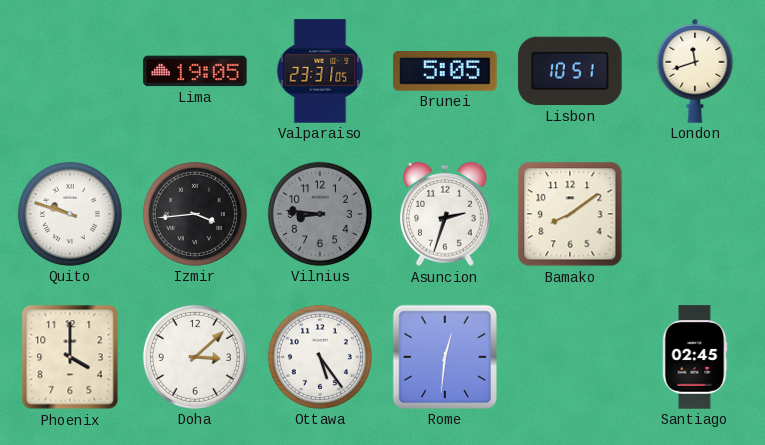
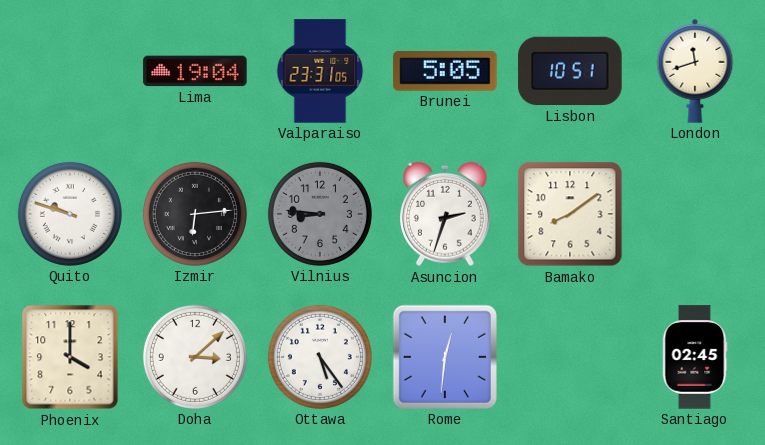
Lima: 19:05 -> 19:04
Izmir: 3:44 -> 6:14
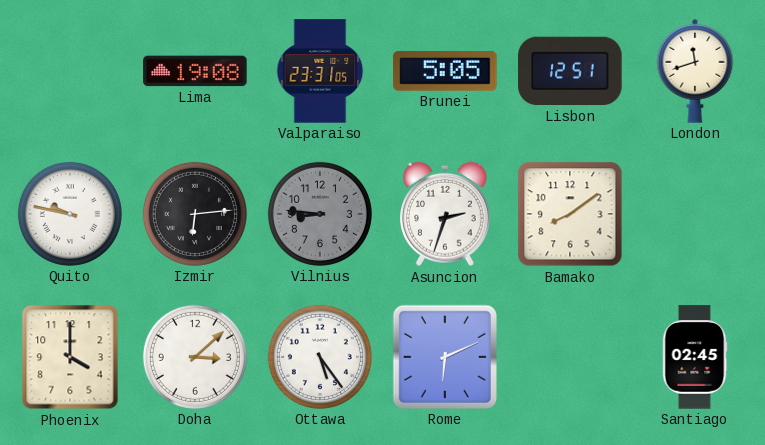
Lima: 19:04 -> 19:08
Lisbon: 10:51 -> 12:51
Quito: 9:48 -> 9:47
Rome: 12:31 -> 6:11
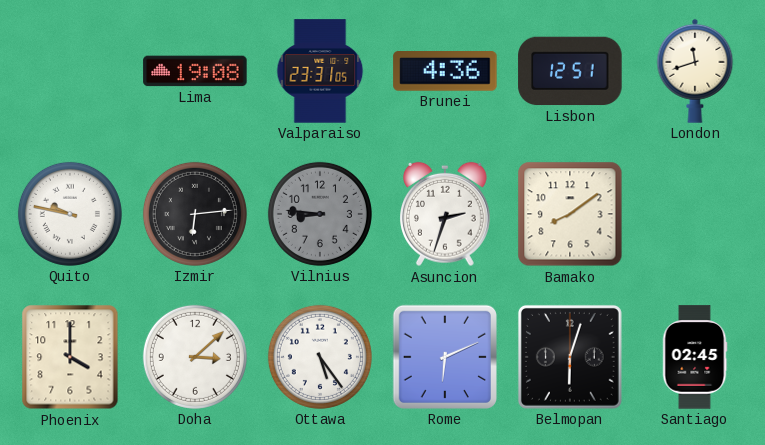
Brunei: 5:05 -> 4:36
Belmopan: none -> 6:03
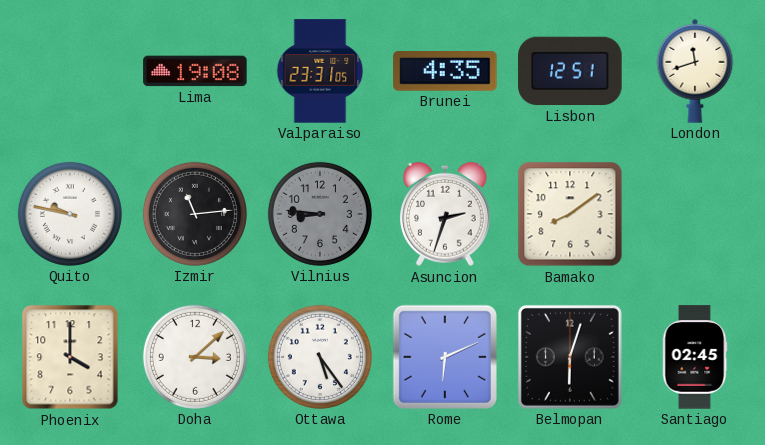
Brunei: 4:36 -> 4:35
Izmir: 6:14 -> 11:14
